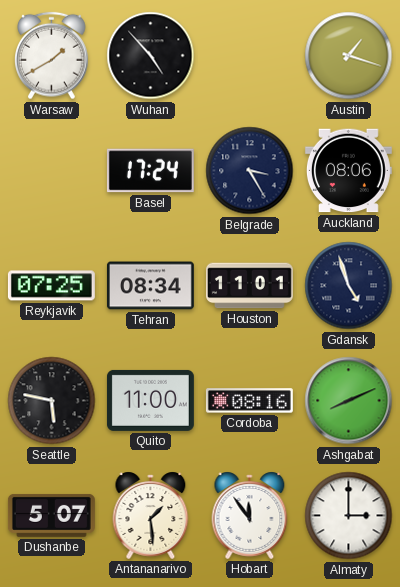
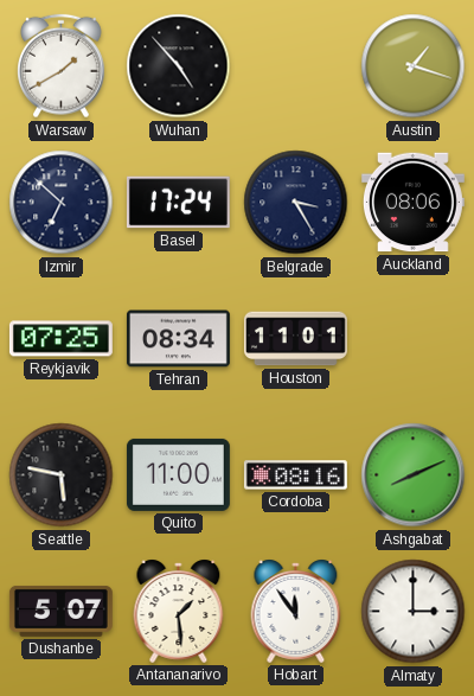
Izmir: none -> 6:52
Gdansk: 4:57 -> none
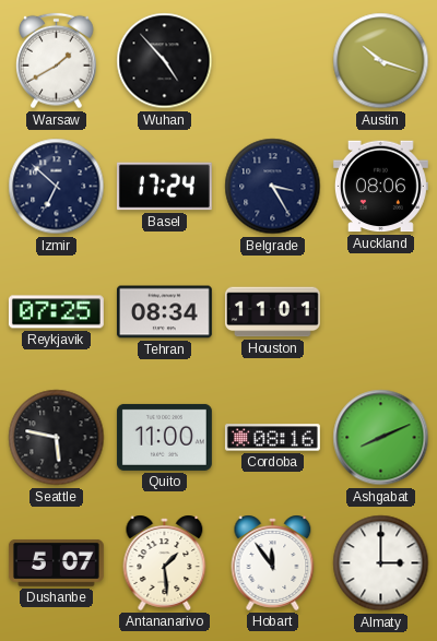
Austin: 1:18 -> 10:18
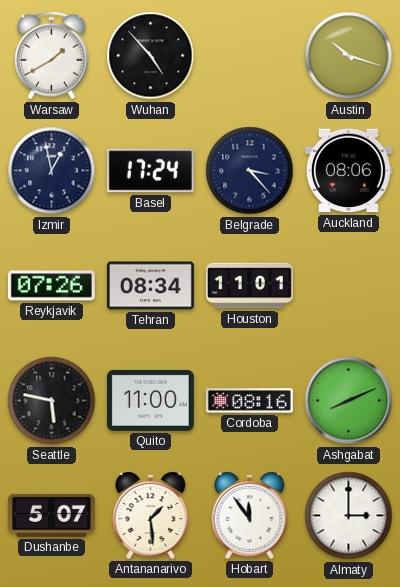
Izmir: 6:52 -> 12:58
Belgrade: 3:25 -> 3:23
Reykjavik: 07:25 -> 07:26
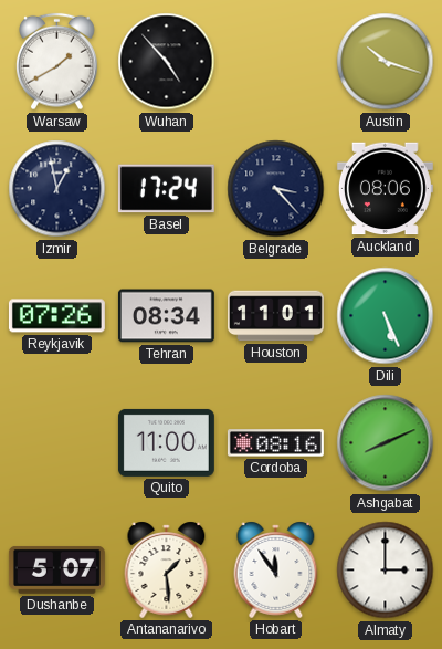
Dili: none -> 5:26
Seattle: 5:47 -> none
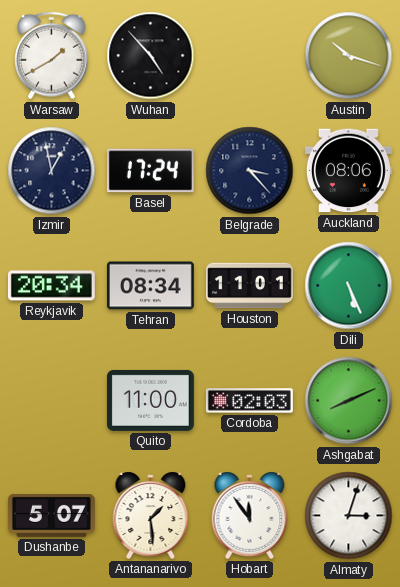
Reykjavik: 07:26 -> 20:34
Cordoba: 08:16 -> 02:03
Almaty: 3:00 -> 3:03
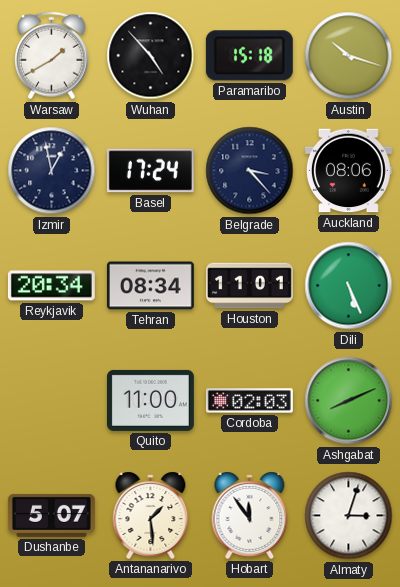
Paramaribo: none -> 15:18
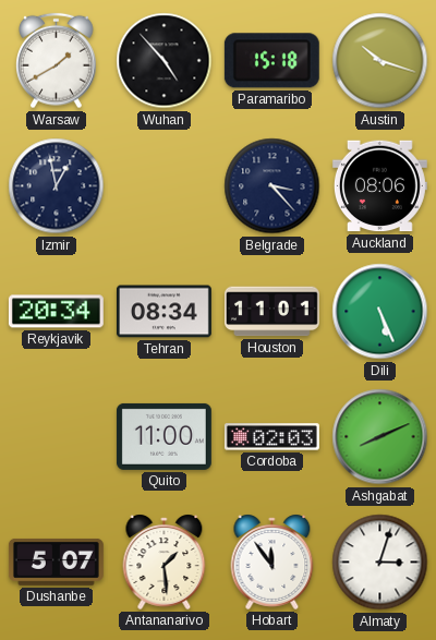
Basel: 17:24 -> none
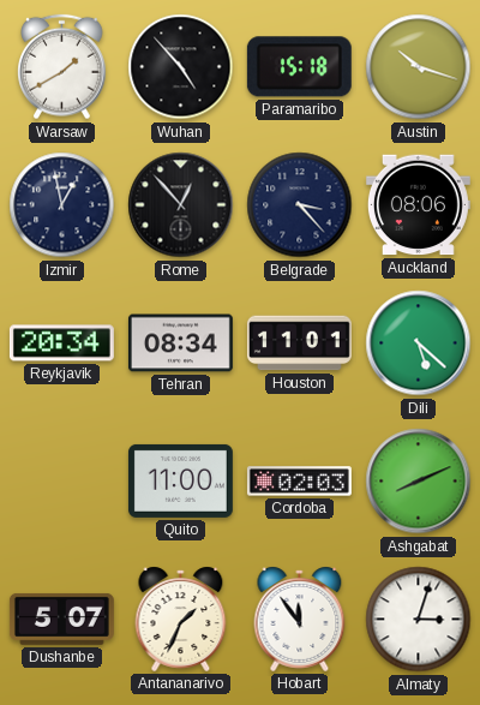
Rome: none -> 12:53
Dili: 5:26 -> 5:22
Antananarivo: 1:29 -> 1:34
